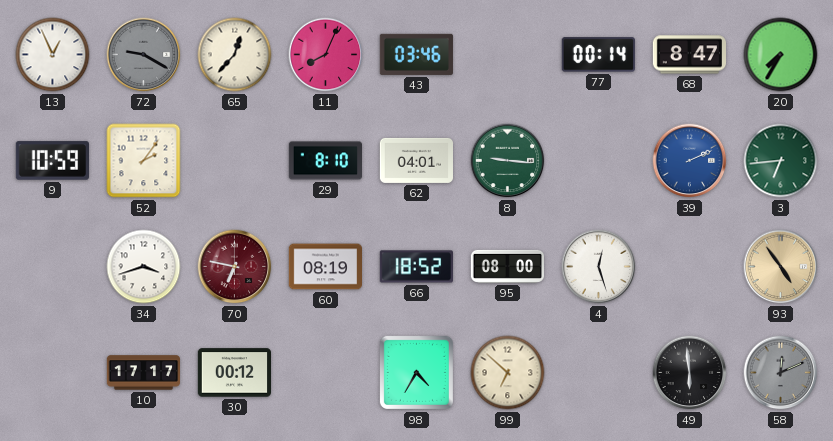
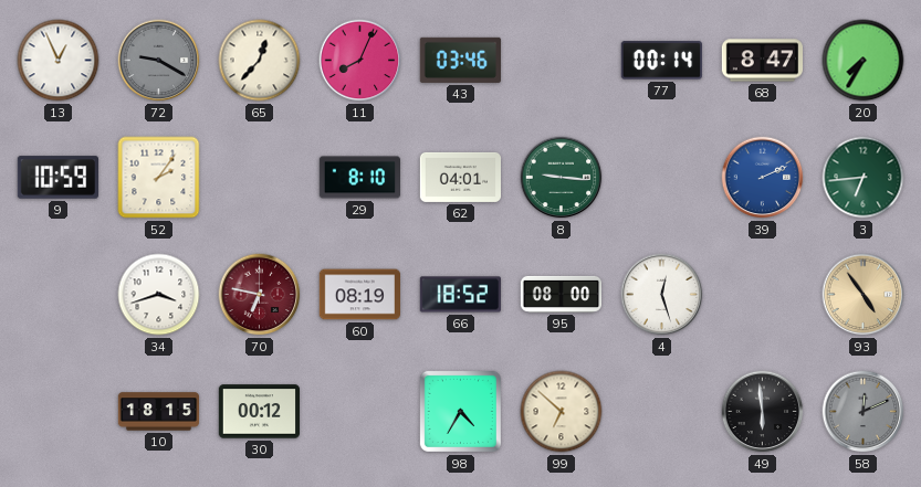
10: 17:17 -> 18:15
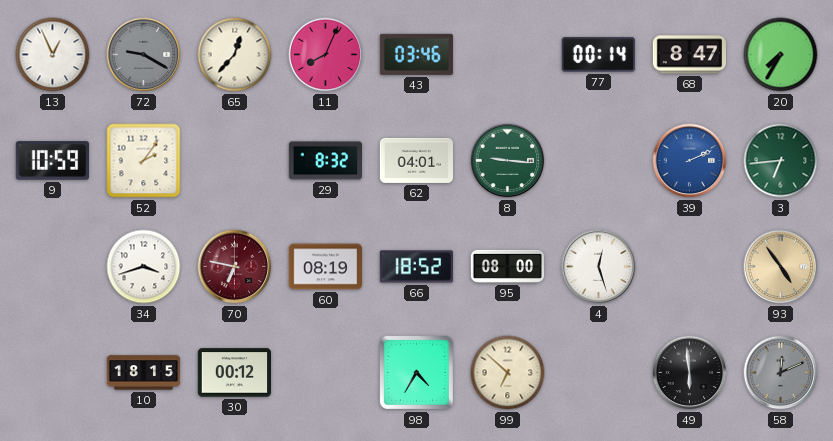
29: 8:10 -> 8:32
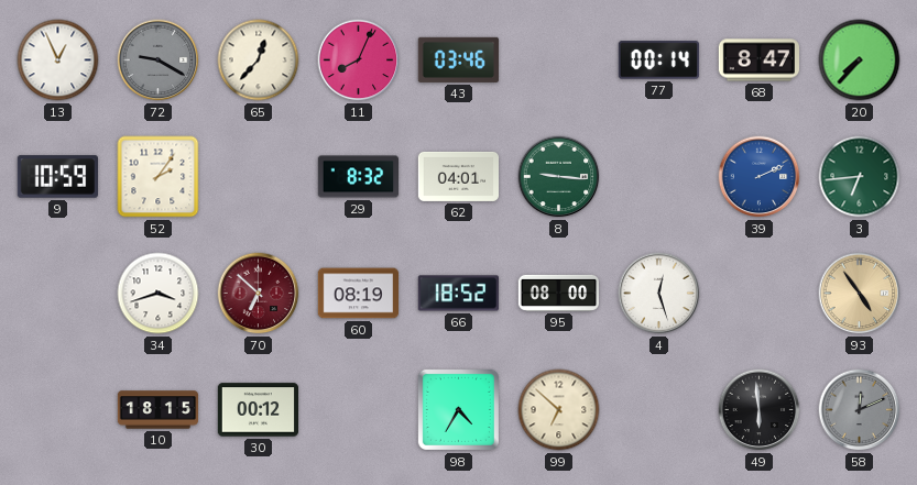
20: 7:35 -> 7:37
70: 6:47 -> 6:52
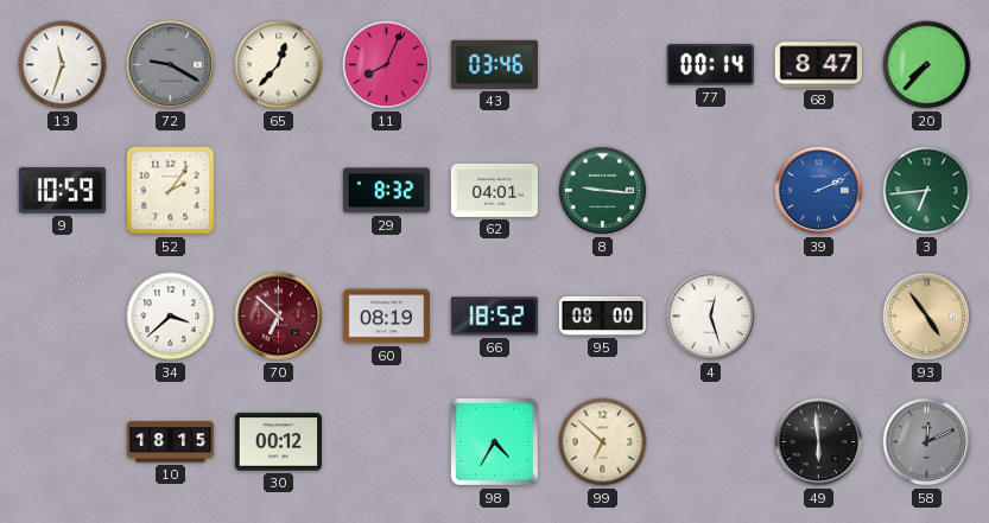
13: 12:56 -> 11:33
34: 3:42 -> 3:38
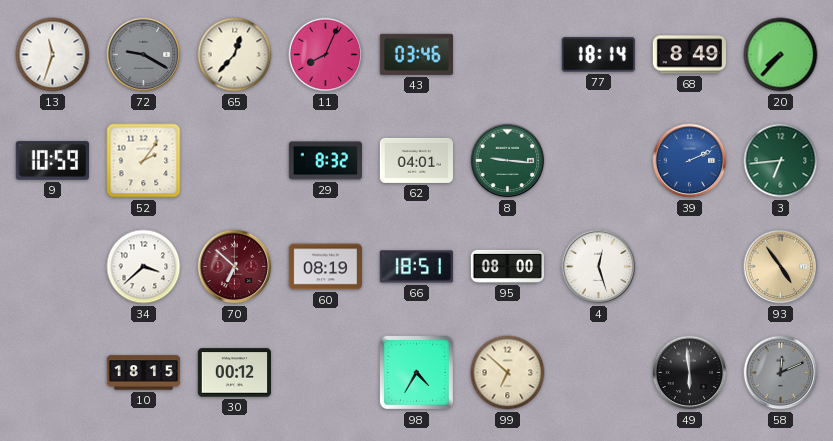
77: 00:14 -> 18:14
68: 8:47 -> 8:49
66: 18:52 -> 18:51
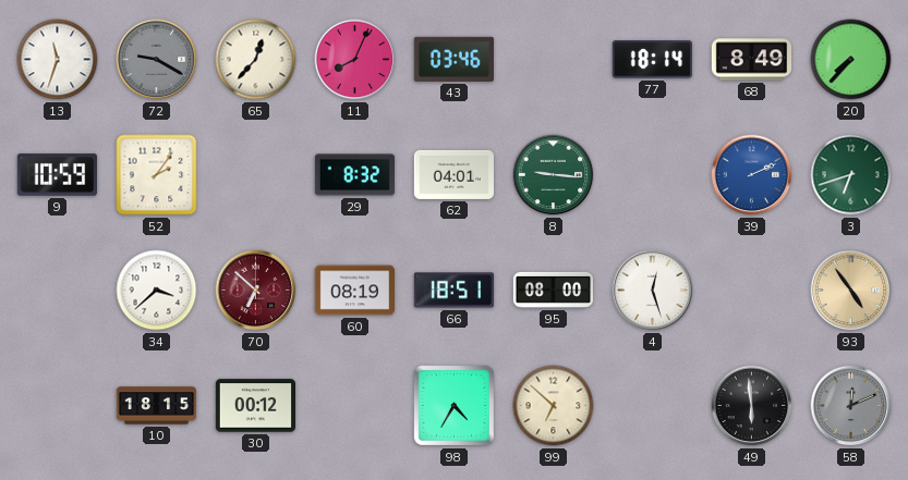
3: 6:44 -> 6:42
